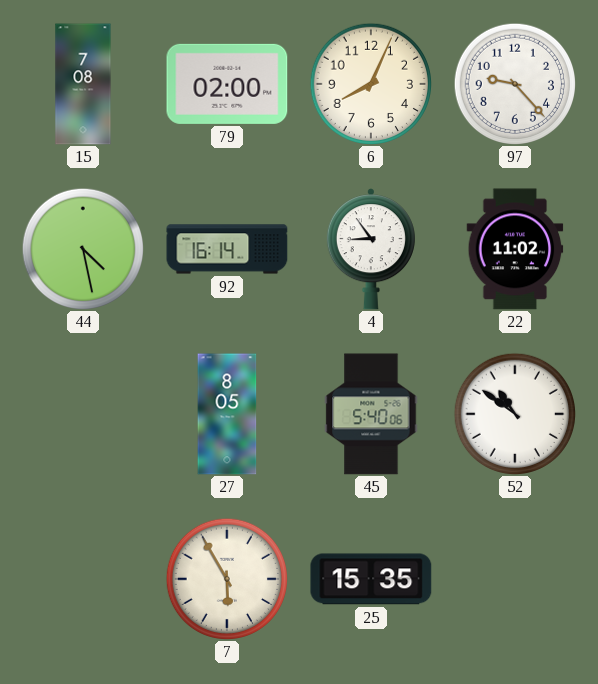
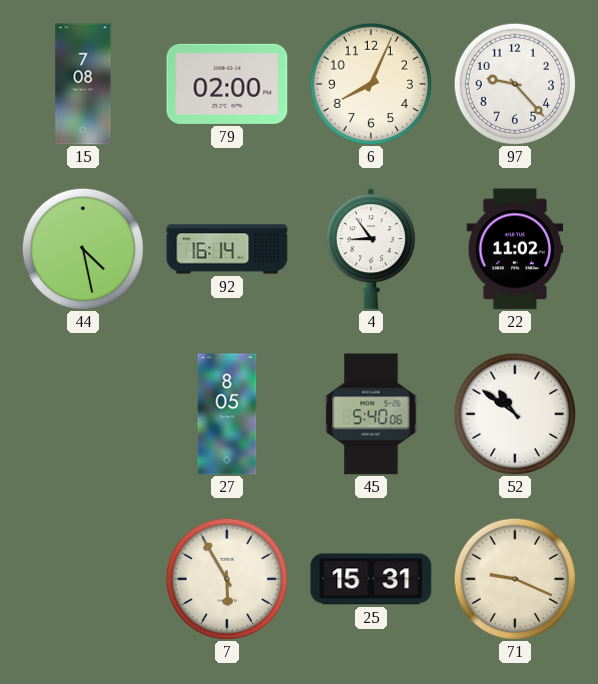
25: 15:35 -> 15:31
71: none -> 9:19
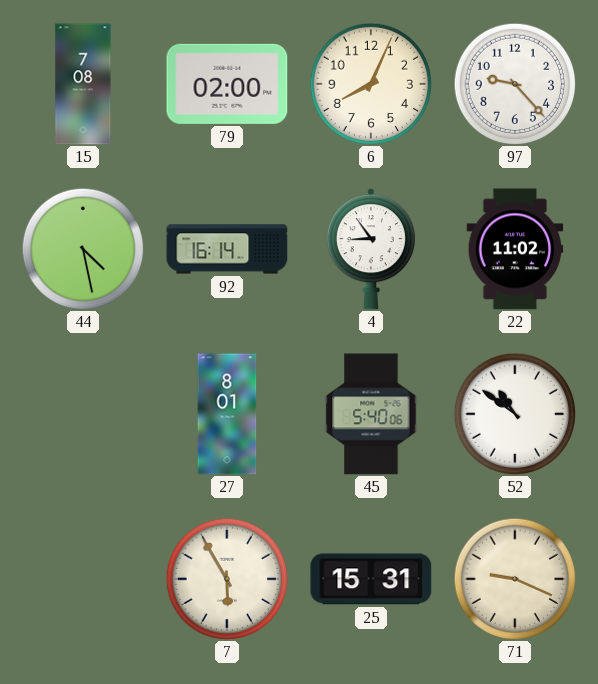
27: 8:05 -> 8:01
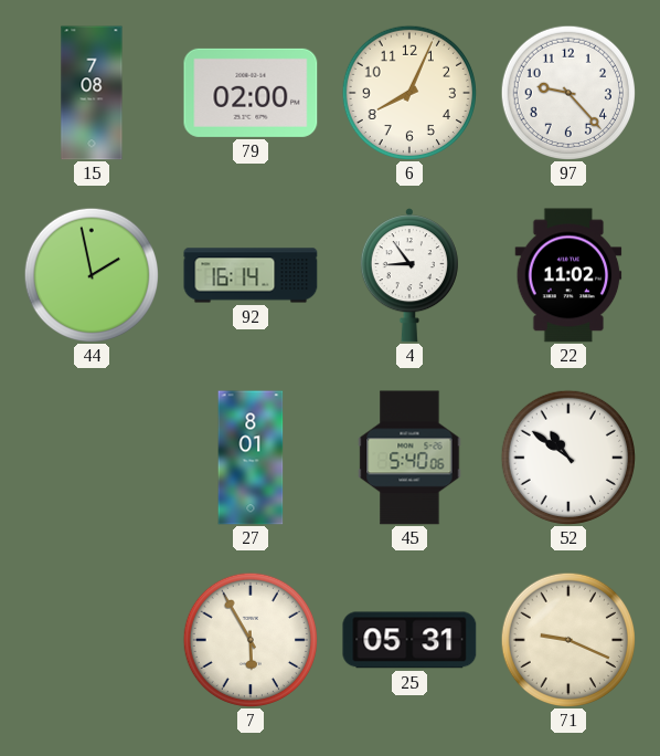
44: 4:28 -> 1:58
25: 15:31 -> 05:31
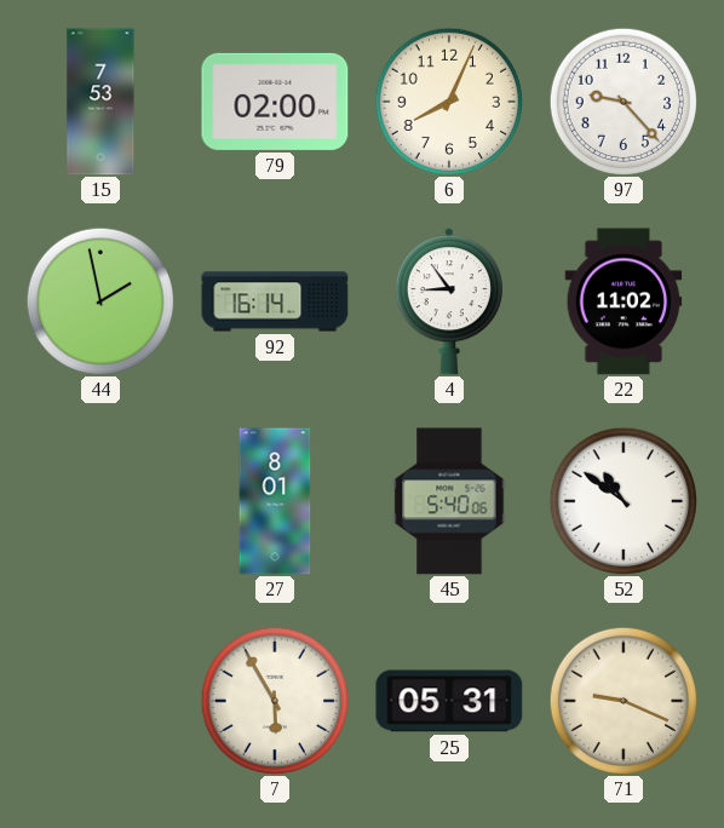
15: 7:08 -> 7:53
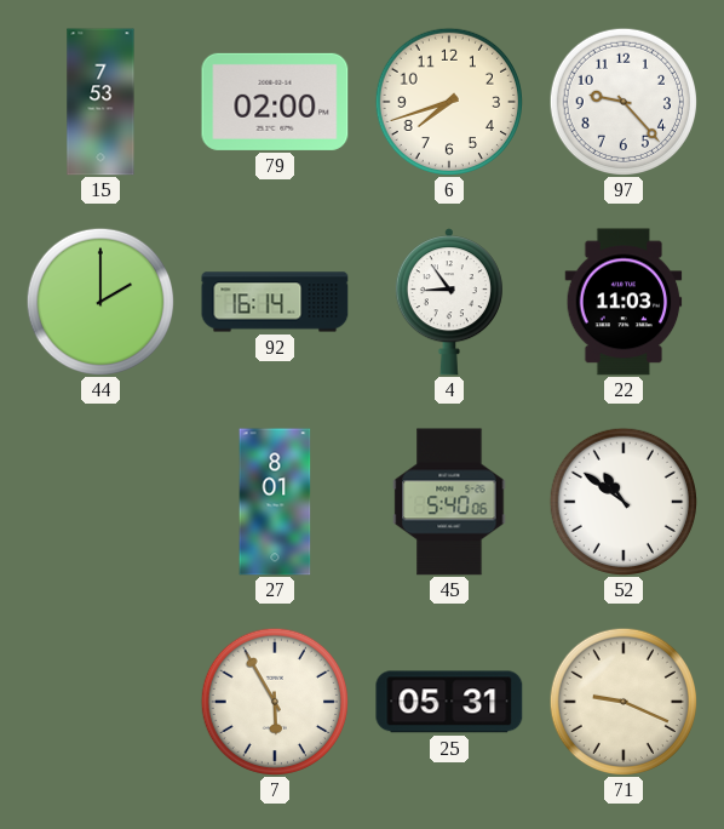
6: 8:04 -> 7:42
44: 1:58 -> 2:00
22: 11:02 -> 11:03
